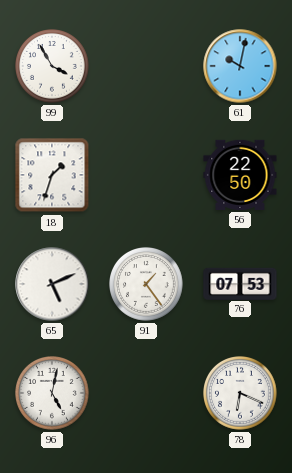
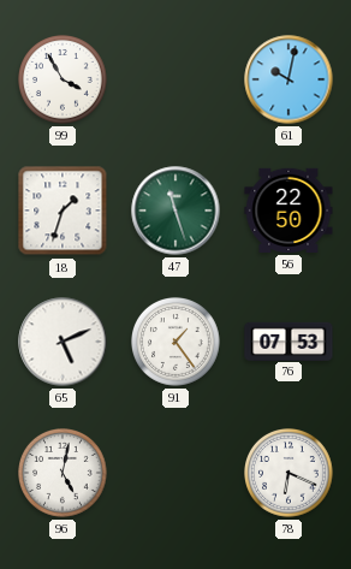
47: none -> 11:27
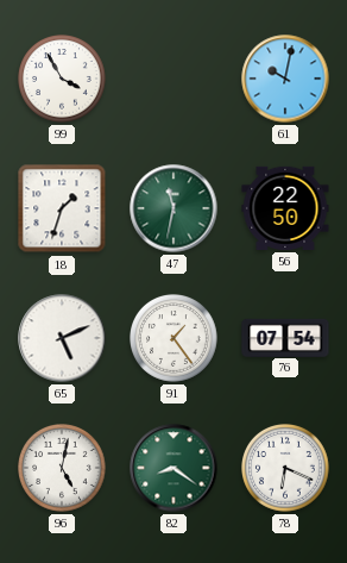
47: 11:27 -> 11:32
76: 07:53 -> 07:54
82: none -> 8:21
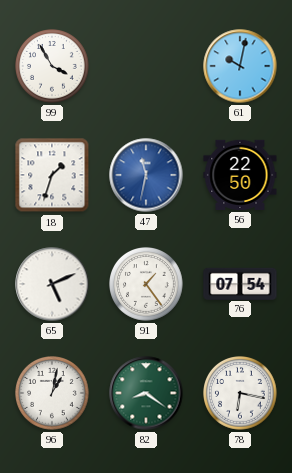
47 dial: green -> blue
96: 5:02 -> 1:02
78: 6:19 -> 6:17
